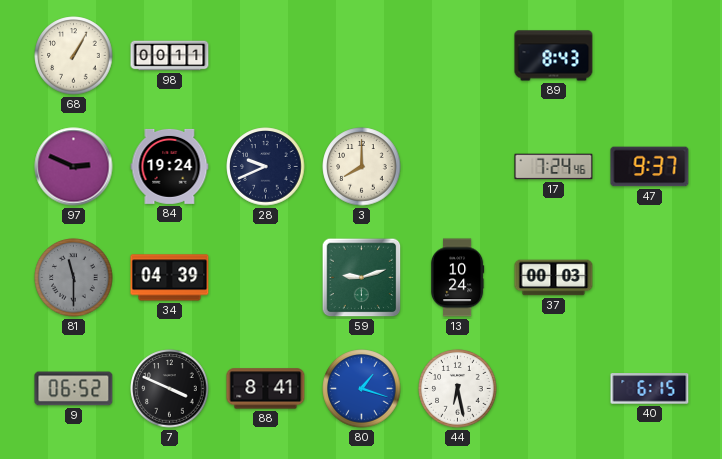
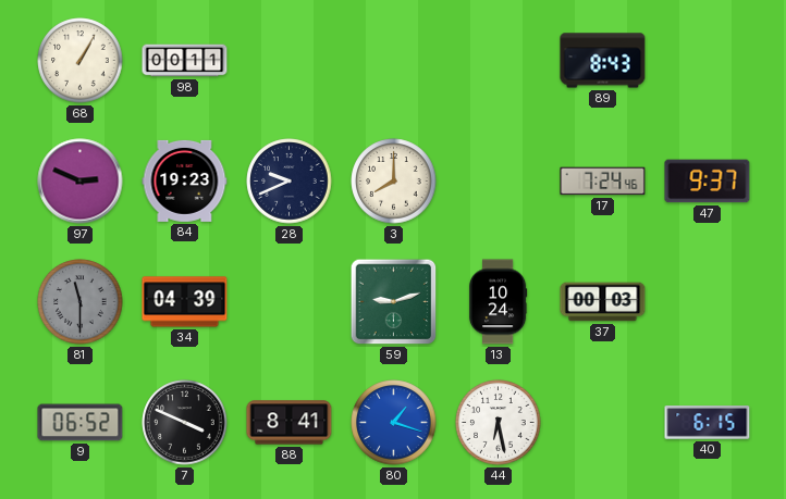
84: 19:24 -> 19:23
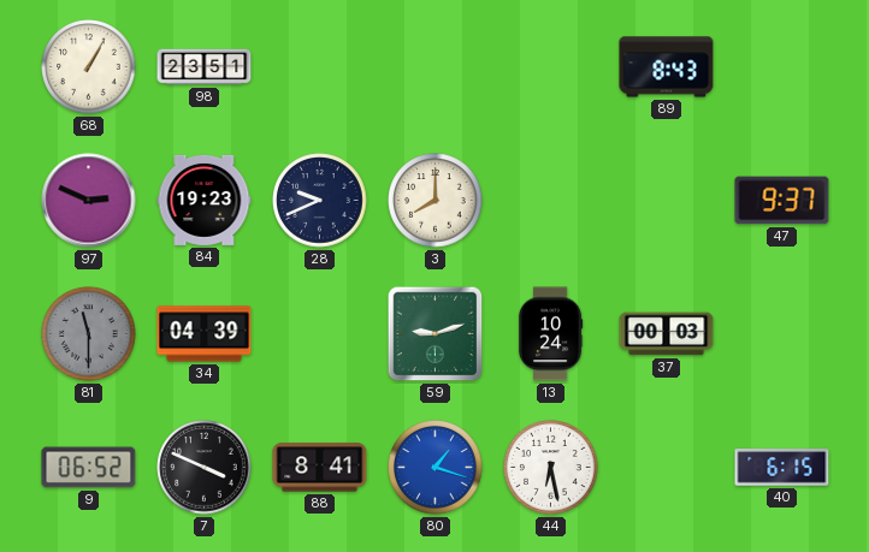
98: 00:11 -> 23:51
17: 7:24 -> none
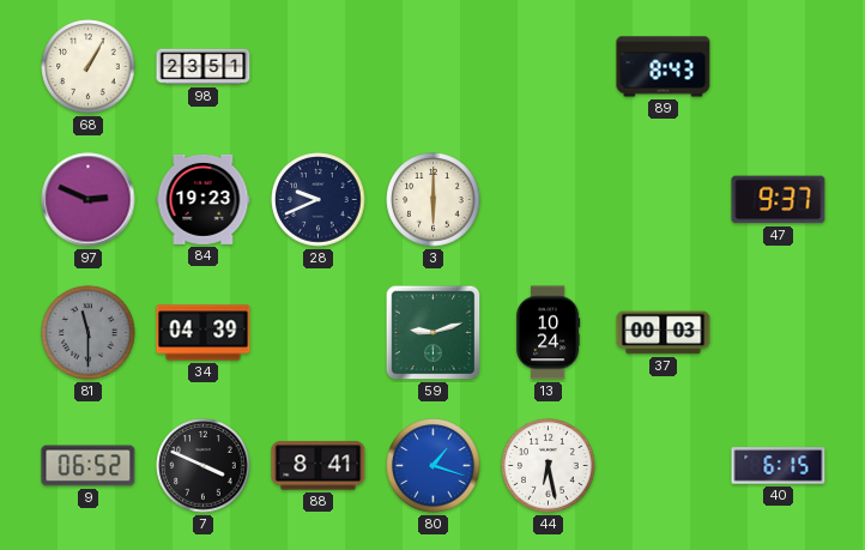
3: 8:00 -> 6:00
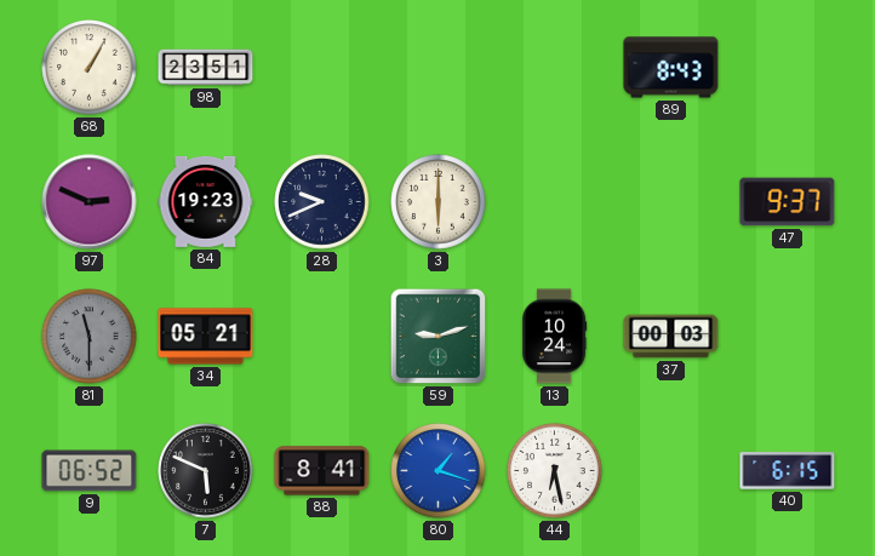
34: 04:39 -> 05:21
7: 3:49 -> 5:49
